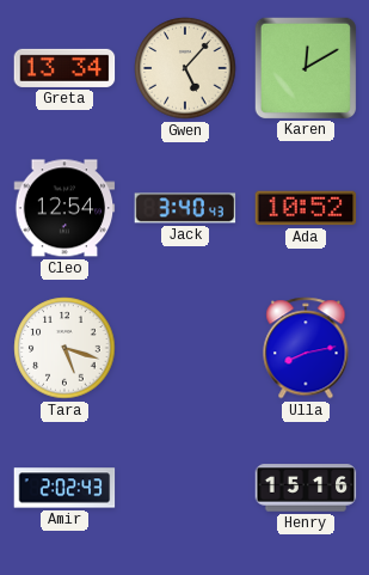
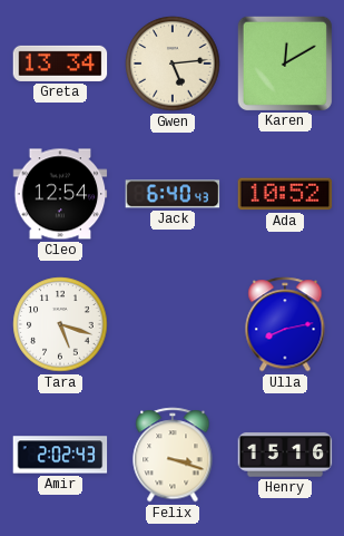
Gwen: 5:07 -> 5:14
Jack: 3:40 -> 6:40
Felix: none -> 3:18
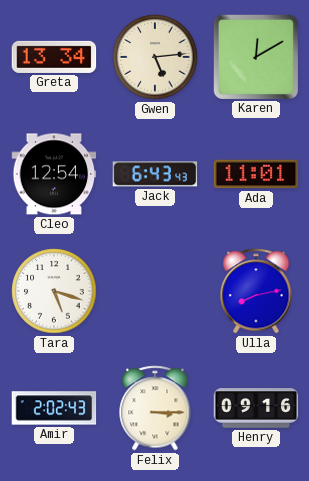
Jack: 6:40 -> 6:43
Ada: 10:52 -> 11:01
Felix: 3:18 -> 3:15
Henry: 15:16 -> 09:16
